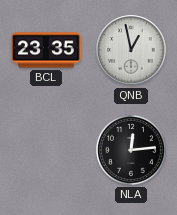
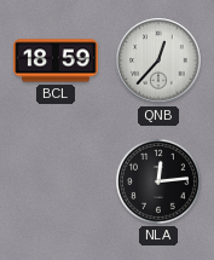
BCL: 23:35 -> 18:59
QNB: 12:58 -> 12:37
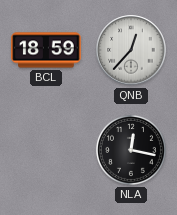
NLA: 12:14 -> 12:17
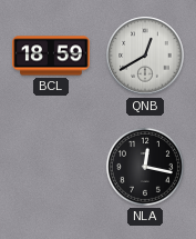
QNB: 12:37 -> 12:40
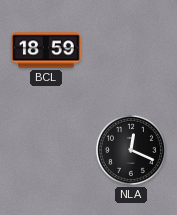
QNB: 12:40 -> none
NLA: 12:17 -> 12:19
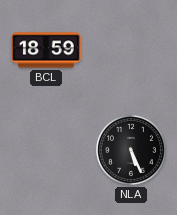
NLA: 12:19 -> 5:26
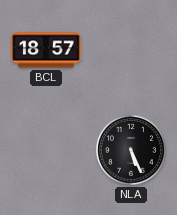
BCL: 18:59 -> 18:57
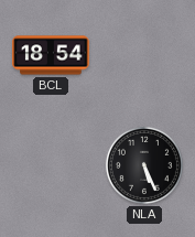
BCL: 18:57 -> 18:54
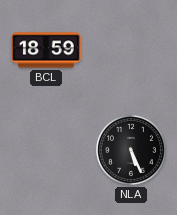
BCL: 18:54 -> 18:59
